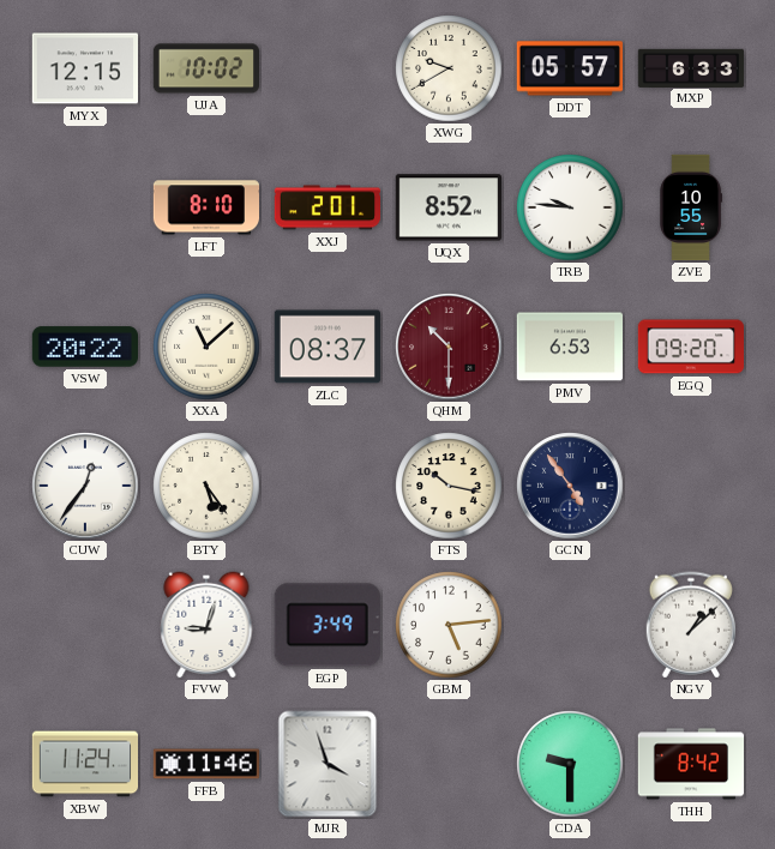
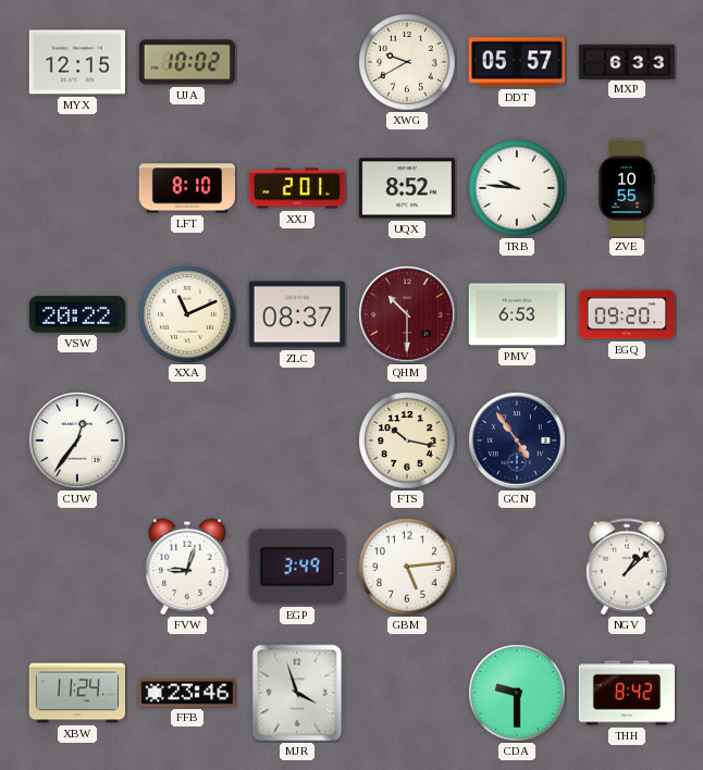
XXA: 11:08 -> 11:11
BTY: 5:24 -> none
FFB: 11:46 -> 23:46
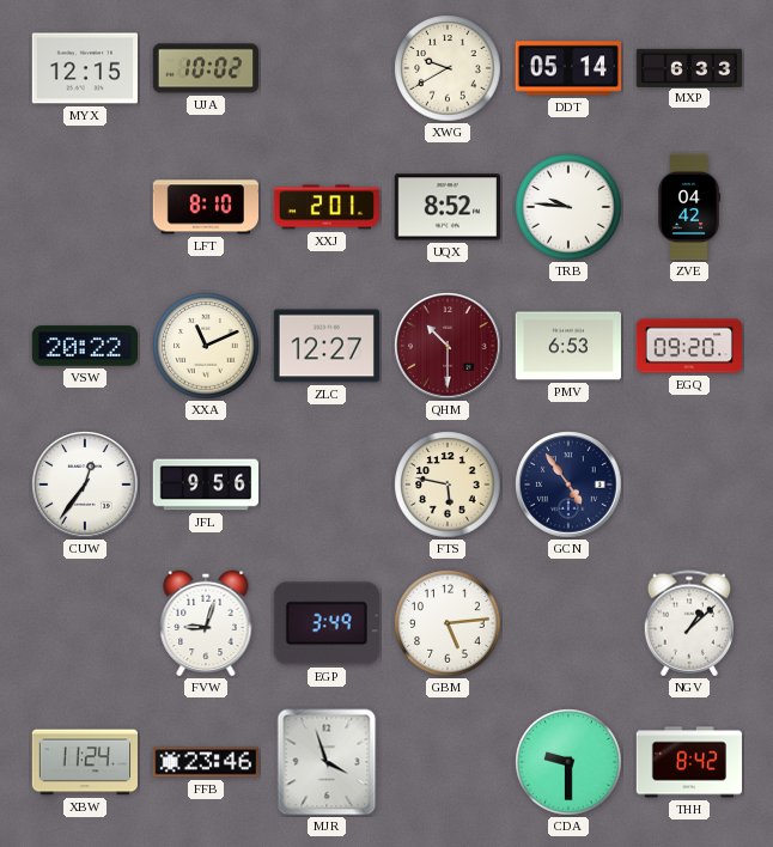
DDT: 05:57 -> 05:14
ZVE: 10:55 -> 04:42
ZLC: 08:37 -> 12:27
JFL: none -> 9:56
FTS: 10:17 -> 5:47
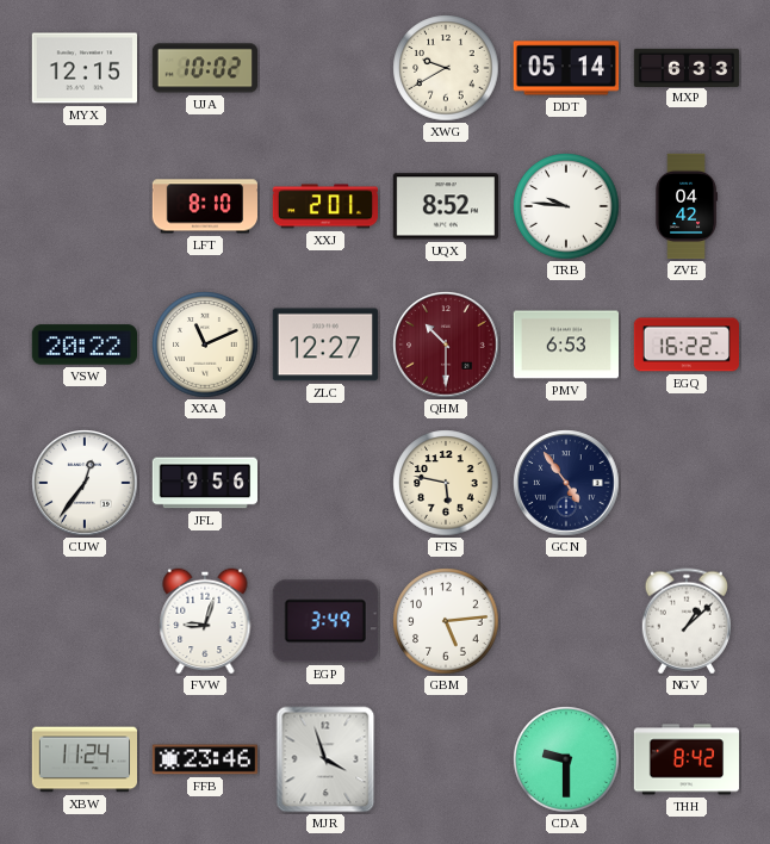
EGQ: 09:20 -> 16:22
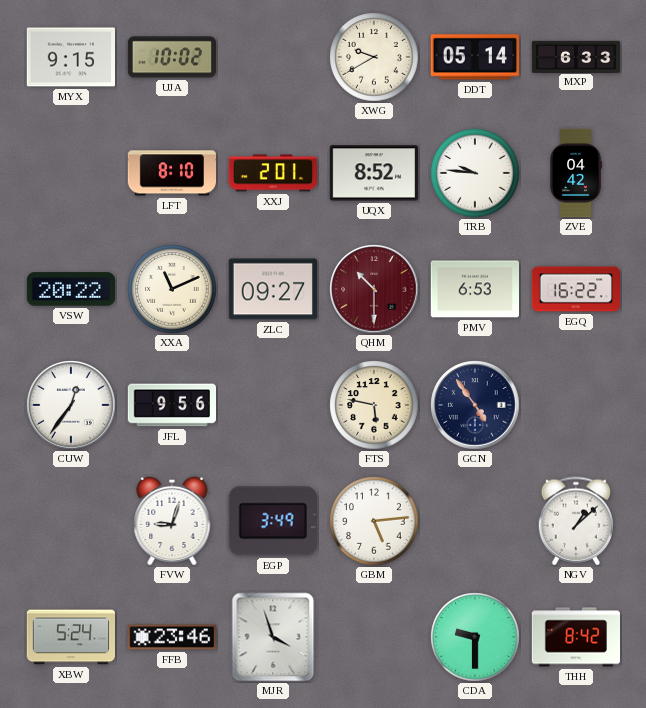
MYX: 12:15 -> 9:15
ZLC: 12:27 -> 09:27
XBW: 11:24 -> 5:24
